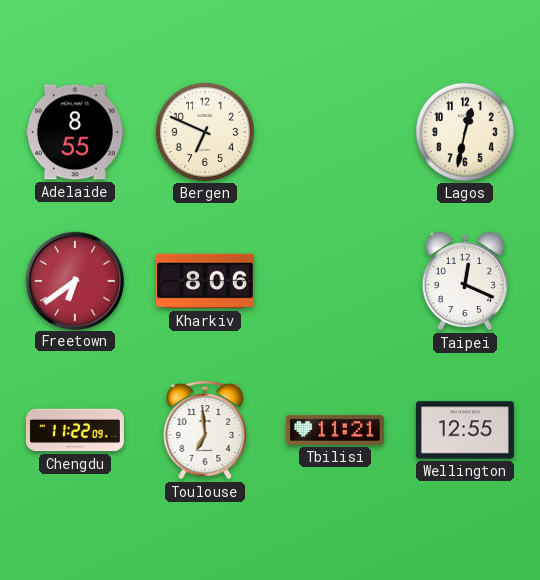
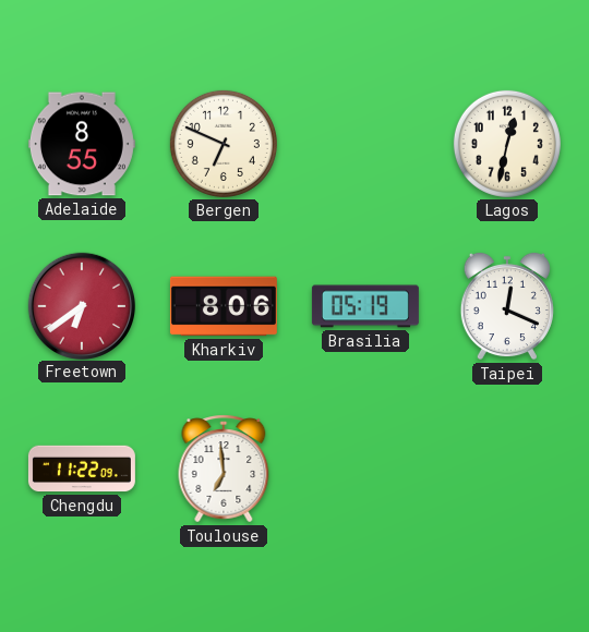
Brasilia: none -> 05:19
Tbilisi: 11:21 -> none
Wellington: 12:55 -> none
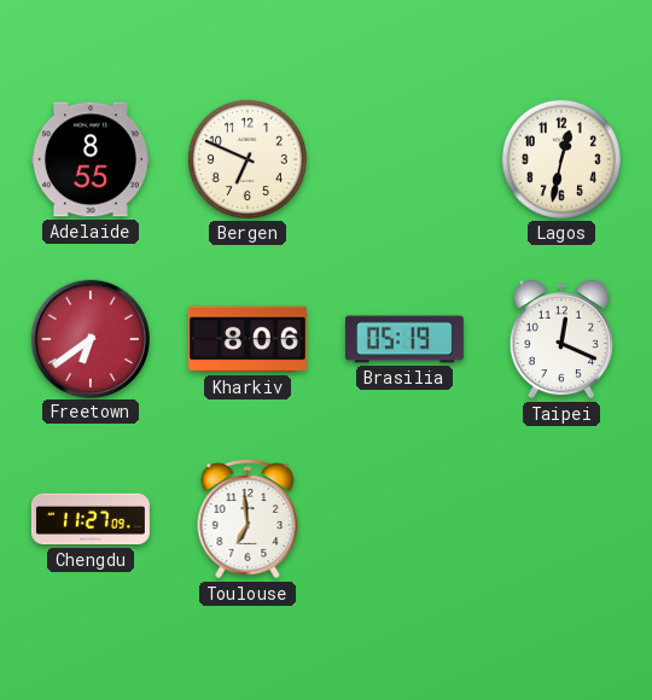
Chengdu: 11:22 -> 11:27
